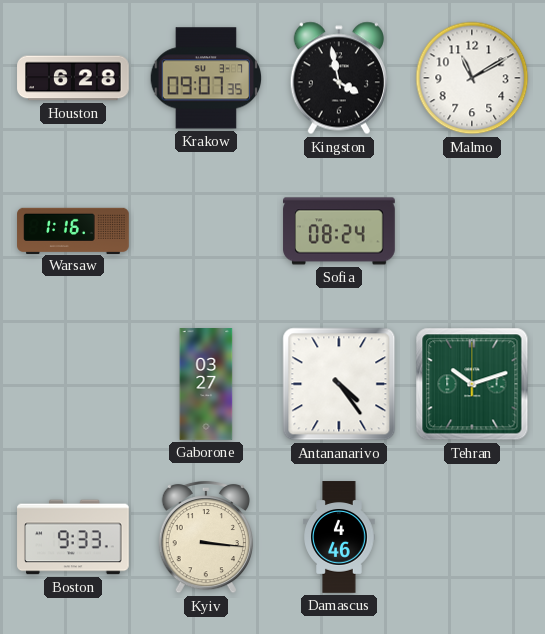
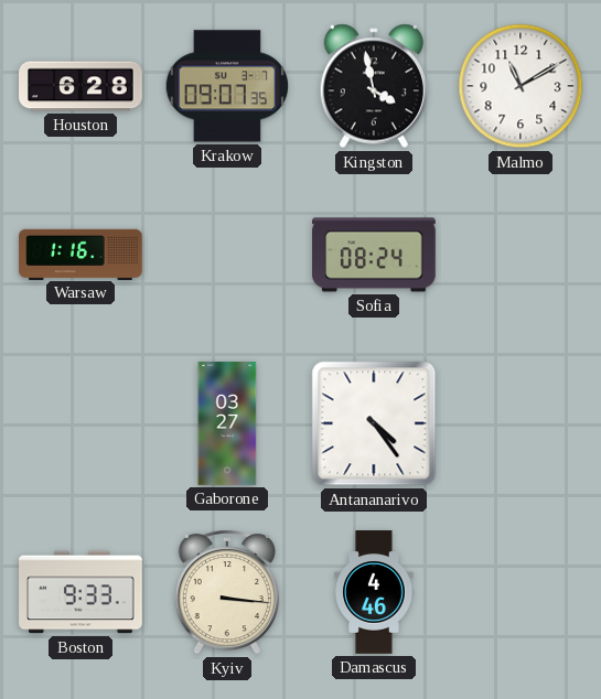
Tehran: 10:12 -> none
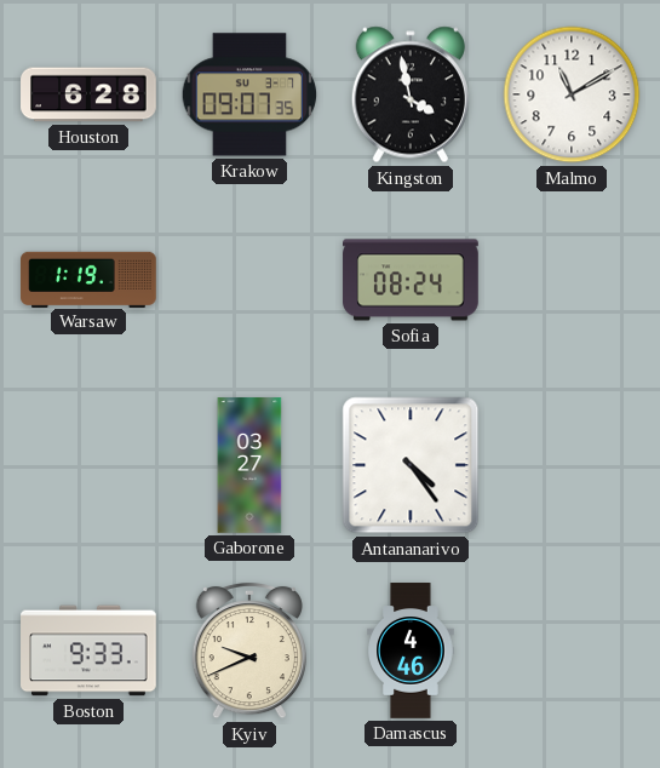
Warsaw: 1:16 -> 1:19
Kyiv: 3:16 -> 9:41
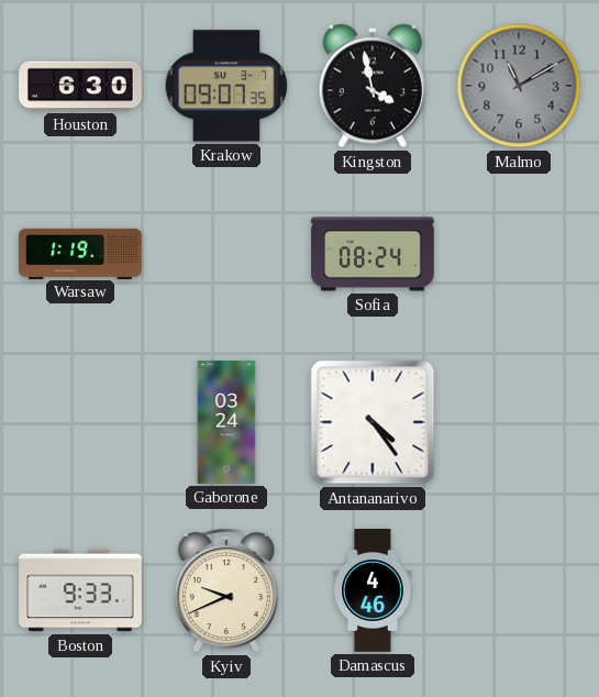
Houston: 6:28 -> 6:30
Malmo dial: white -> grey
Gaborone: 03:27 -> 03:24
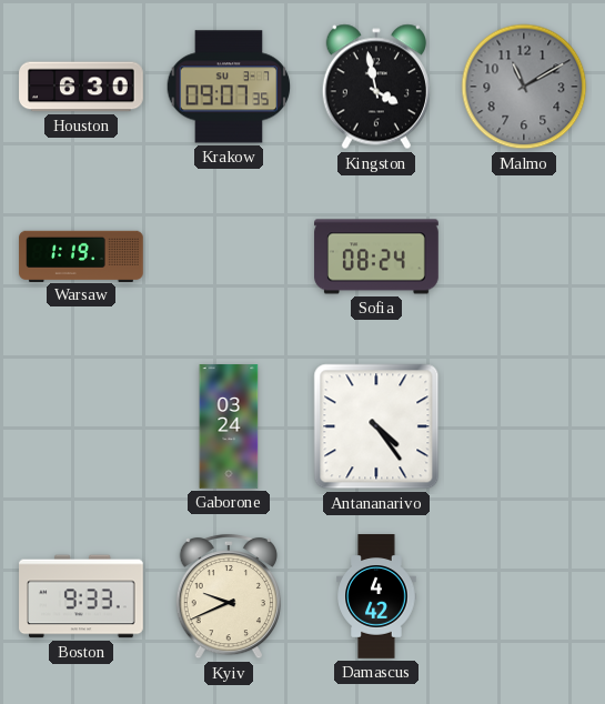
Damascus: 4:46 -> 4:42
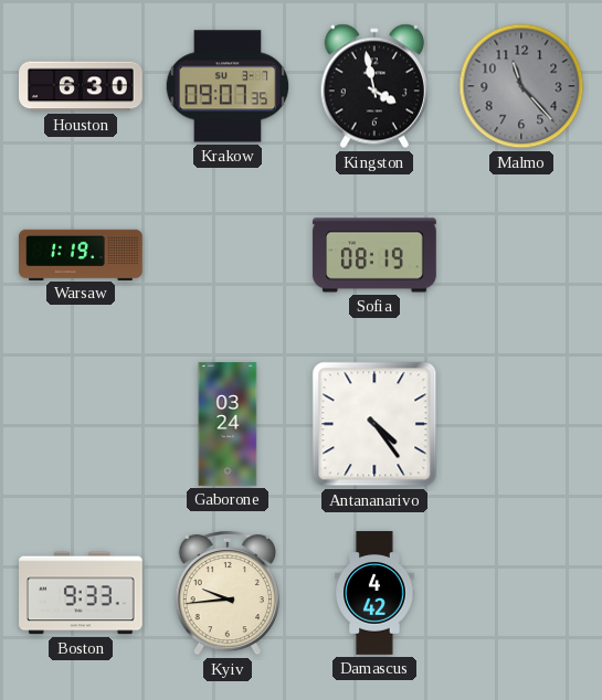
Malmo: 11:10 -> 11:23
Sofia: 08:24 -> 08:19
Kyiv: 9:41 -> 9:44
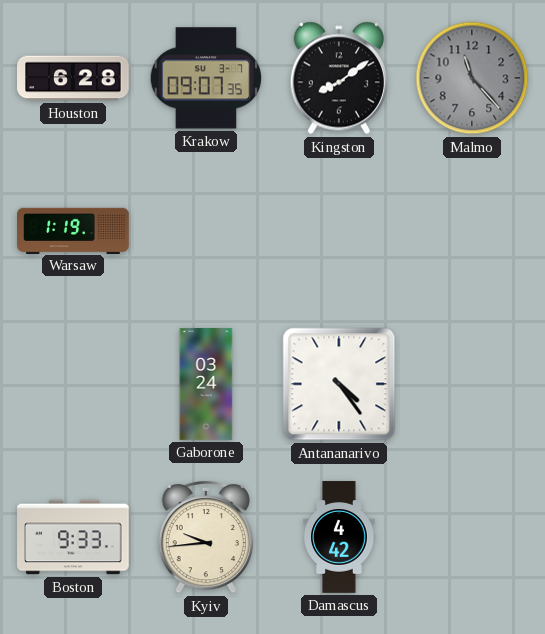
Houston: 6:30 -> 6:28
Kingston: 3:58 -> 8:09
Sofia: 08:19 -> none
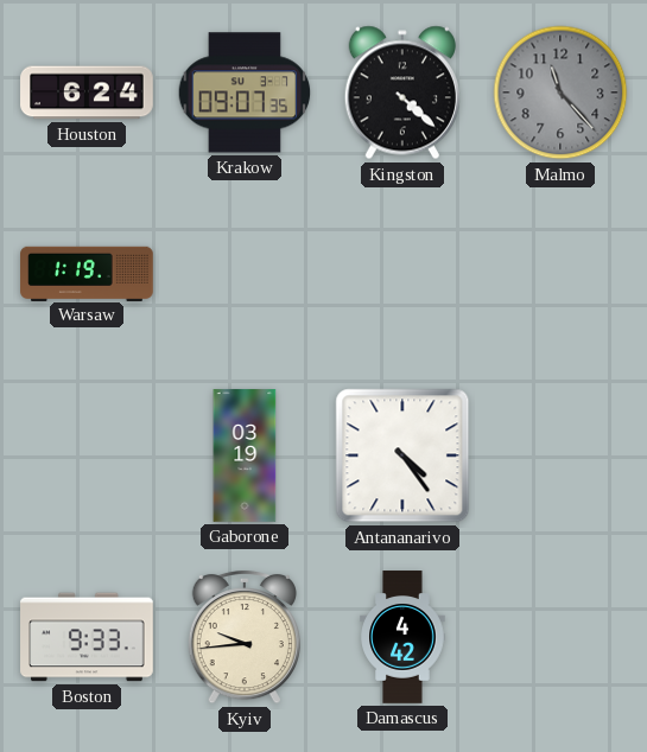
Houston: 6:28 -> 6:24
Kingston: 8:09 -> 4:22
Gaborone: 03:24 -> 03:19
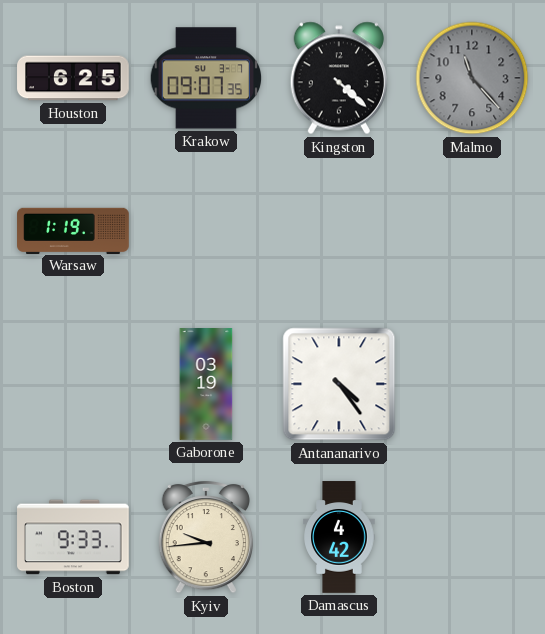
Houston: 6:24 -> 6:25
